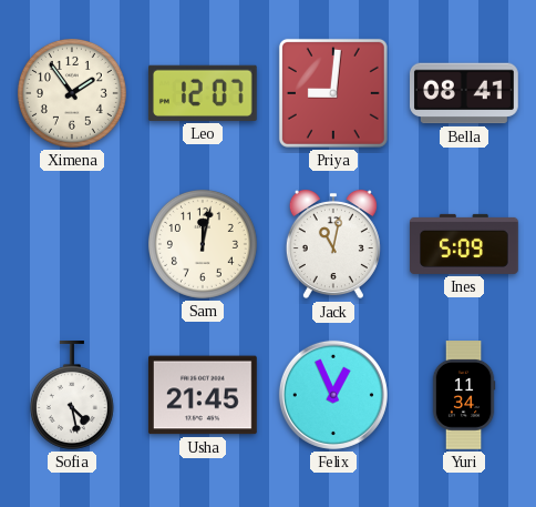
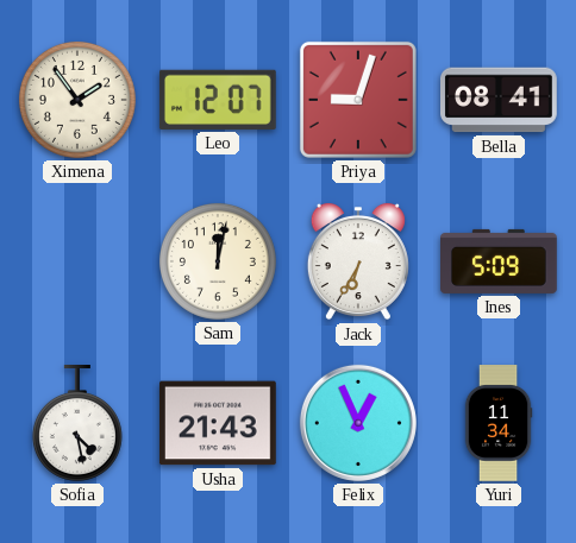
Priya: 9:01 -> 9:03
Jack: 11:02 -> 6:35
Usha: 21:45 -> 21:43
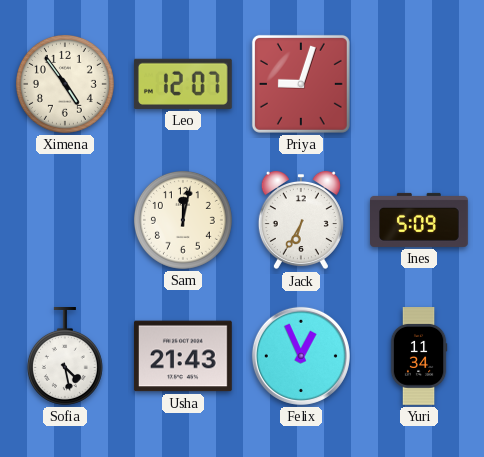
Ximena: 1:54 -> 4:54
Bella: 08:41 -> none
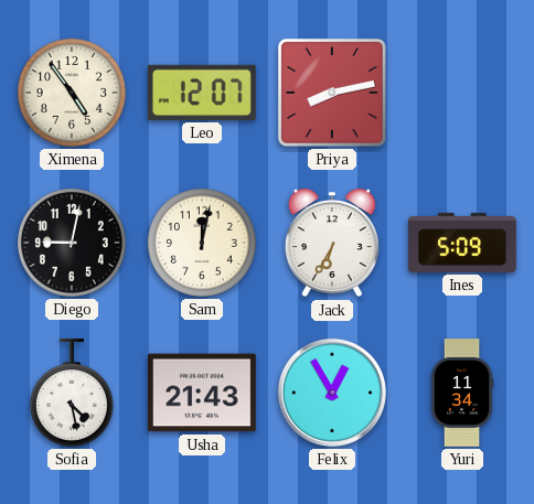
Priya: 9:03 -> 8:13
Diego: none -> 9:02
Felix: 12:56 -> 12:55
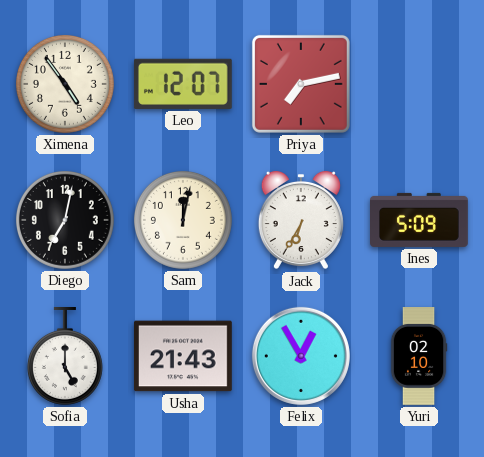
Priya: 8:13 -> 7:13
Diego: 9:02 -> 7:02
Sofia: 4:28 -> 5:00
Yuri: 11:34 -> 02:10
